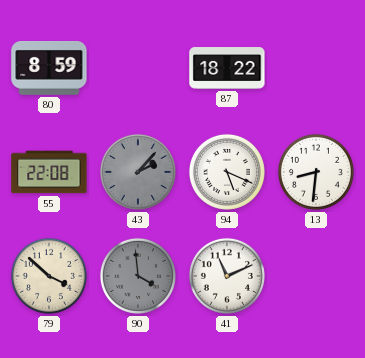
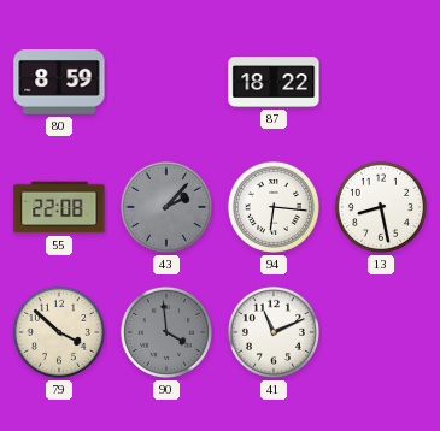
94: 5:19 -> 6:16
13: 8:31 -> 8:28
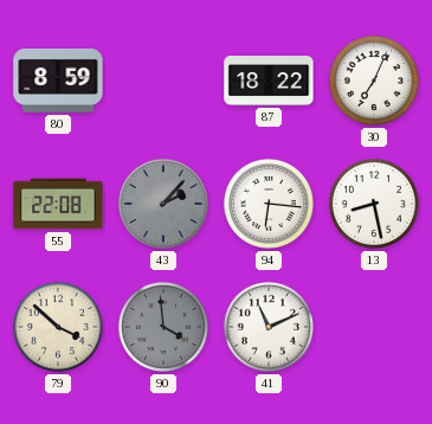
30: none -> 7:04
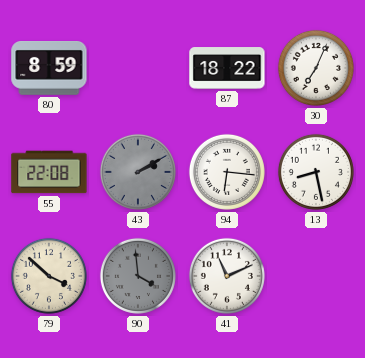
43: 2:07 -> 2:10
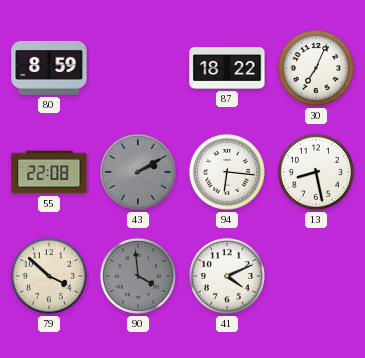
41: 11:11 -> 4:11
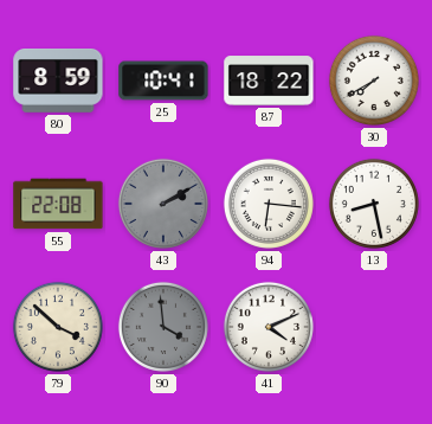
25: none -> 10:41
30: 7:04 -> 7:40
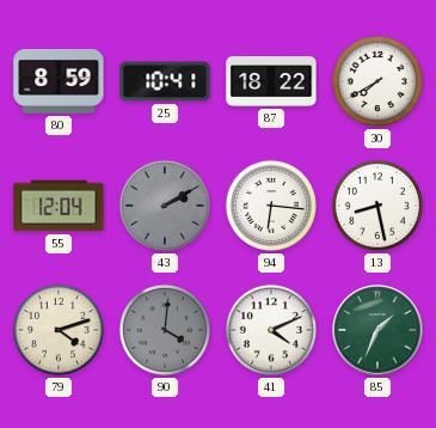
55: 22:08 -> 12:04
79: 3:52 -> 4:12
90: 3:59 -> 4:01
85: none -> 1:34
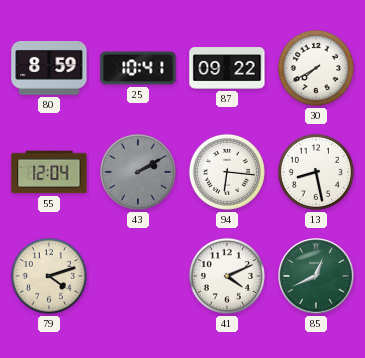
87: 18:22 -> 09:22
90: 4:01 -> none
85: 1:34 -> 12:41
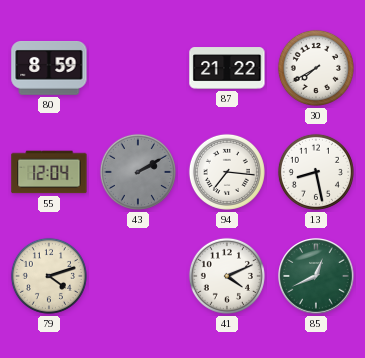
25: 10:41 -> none
87: 09:22 -> 21:22
94: 6:16 -> 7:16
